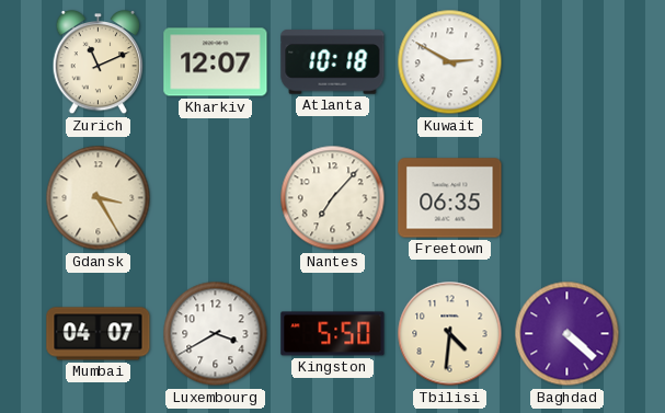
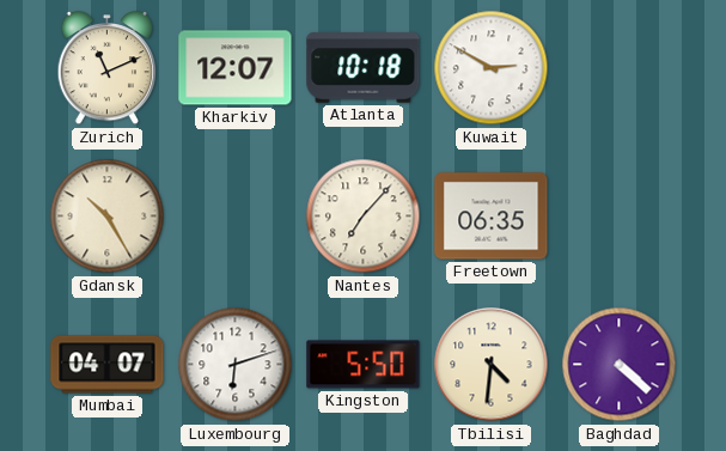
Gdansk: 3:25 -> 10:25
Luxembourg: 3:40 -> 6:12
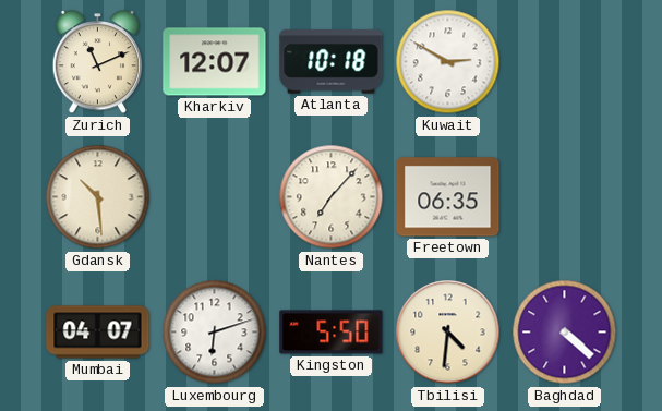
Gdansk: 10:25 -> 10:29
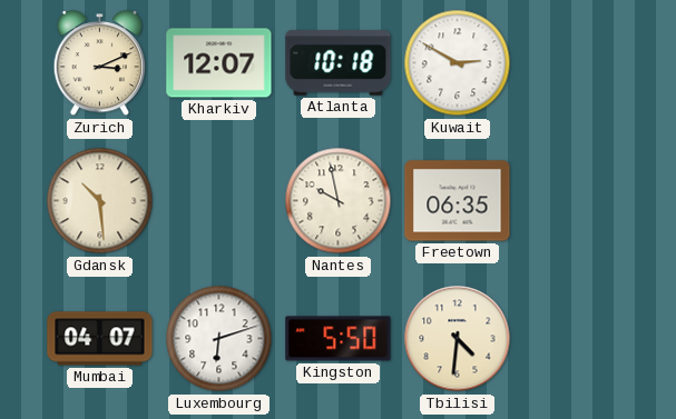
Zurich: 11:11 -> 3:11
Nantes: 7:07 -> 9:58
Baghdad: 4:22 -> none
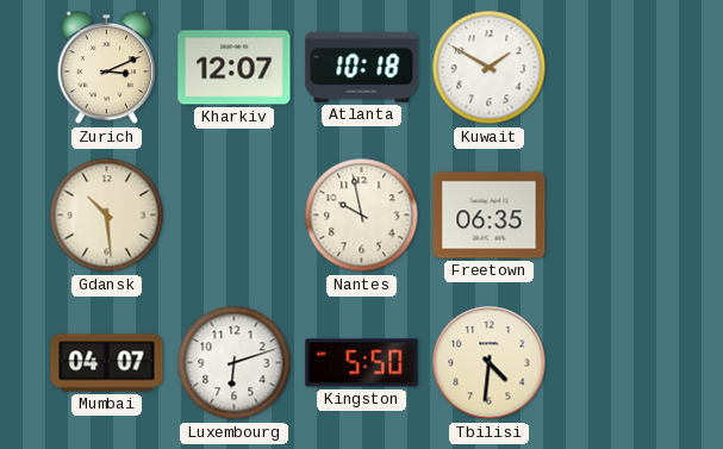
Kuwait: 2:50 -> 1:50
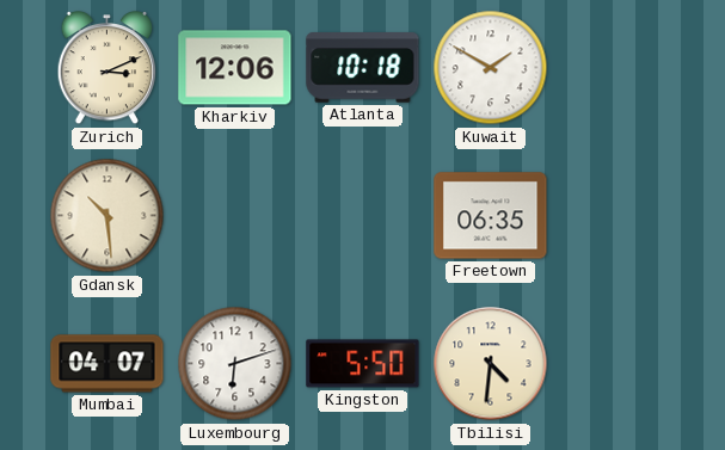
Kharkiv: 12:07 -> 12:06
Nantes: 9:58 -> none
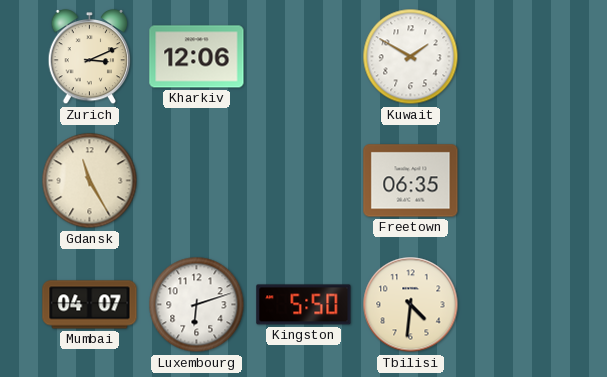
Atlanta: 10:18 -> none
Gdansk: 10:29 -> 11:25
